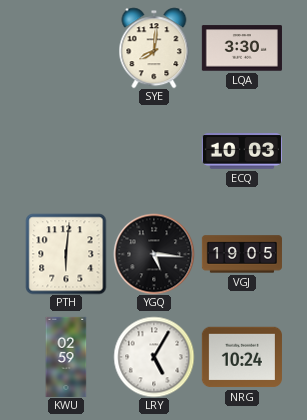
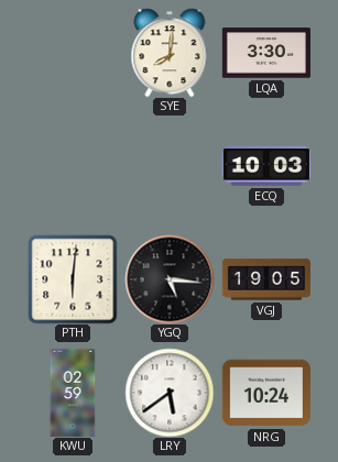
LRY: 5:05 -> 5:39
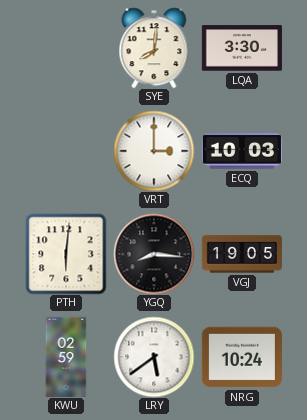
VRT: none -> 3:00
YGQ: 5:16 -> 8:16
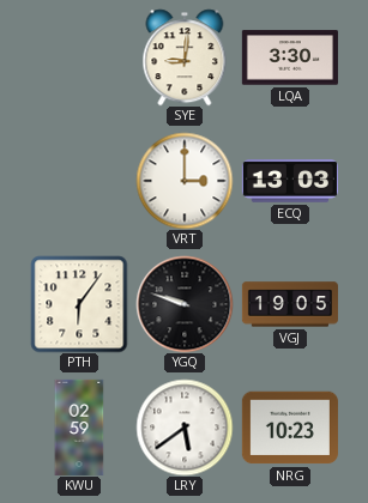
SYE: 8:01 -> 9:01
ECQ: 10:03 -> 13:03
PTH: 6:01 -> 6:06
YGQ: 8:16 -> 9:48
NRG: 10:24 -> 10:23
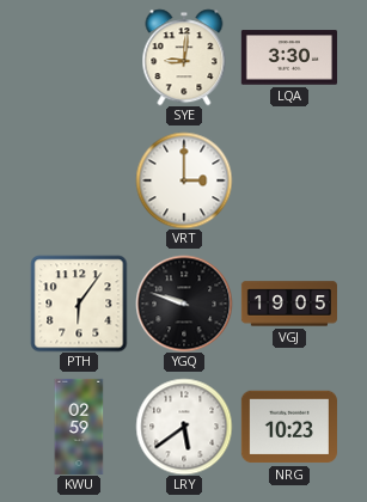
ECQ: 13:03 -> none
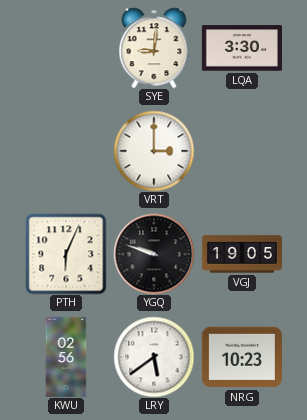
PTH: 6:06 -> 6:04
KWU: 02:59 -> 02:56
